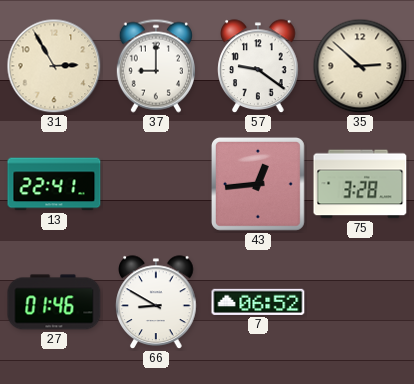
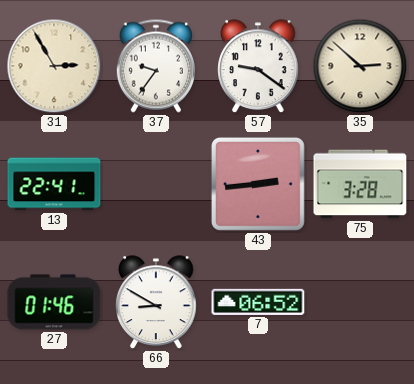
37: 9:00 -> 9:36
43: 12:44 -> 2:44
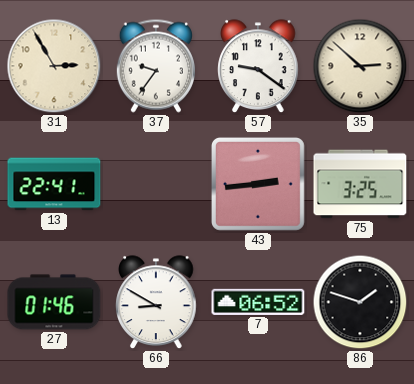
75: 3:28 -> 3:25
86: none -> 1:48
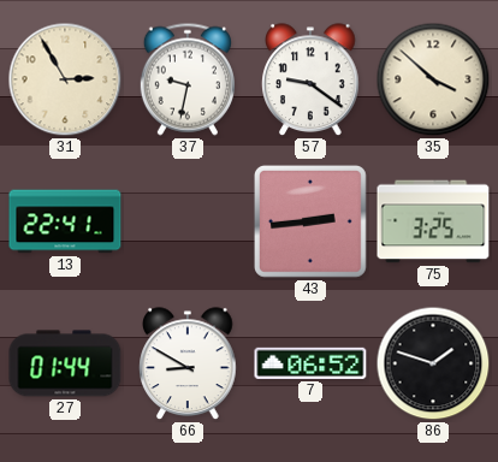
37: 9:36 -> 9:32
35: 2:52 -> 3:52
27: 01:46 -> 01:44
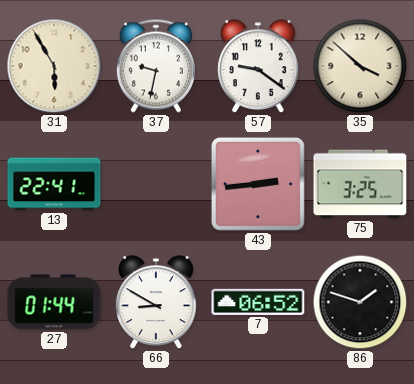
31: 2:55 -> 5:55
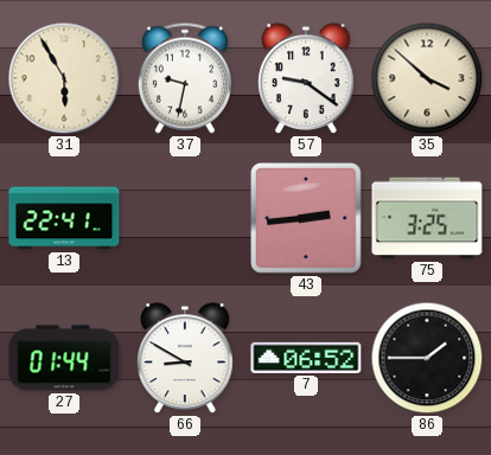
86: 1:48 -> 1:45
